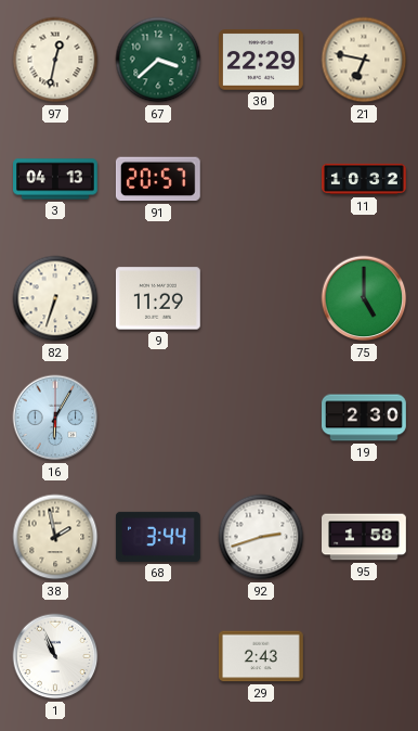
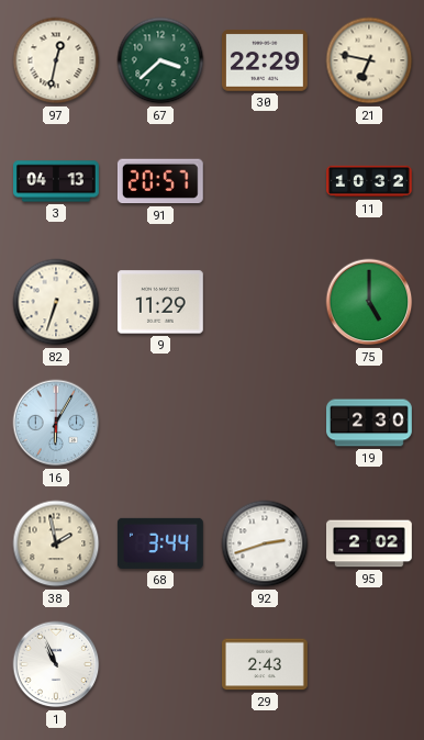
95: 1:58 -> 2:02
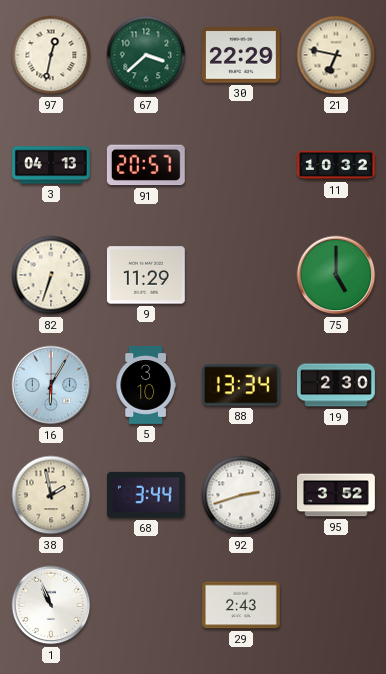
5: none -> 3:10
88: none -> 13:34
95: 2:02 -> 3:52
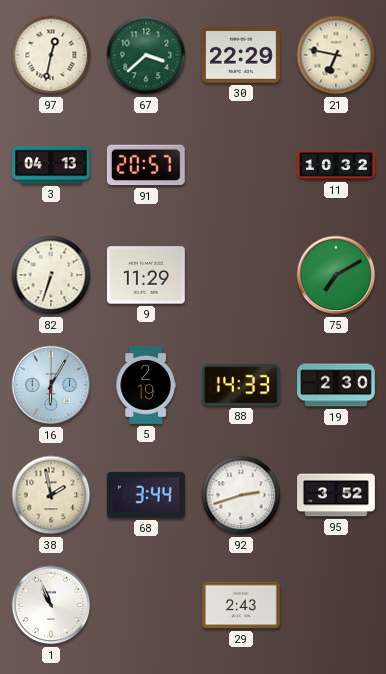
75: 5:00 -> 7:10
5: 3:10 -> 2:19
88: 13:34 -> 14:33
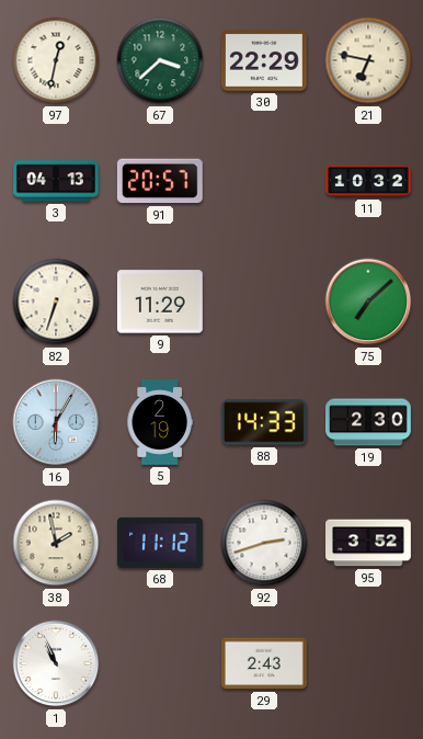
75: 7:10 -> 7:08
68: 3:44 -> 11:12
